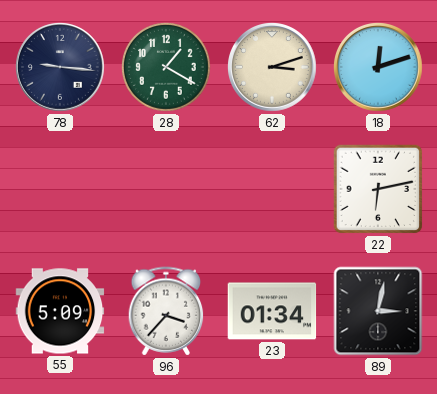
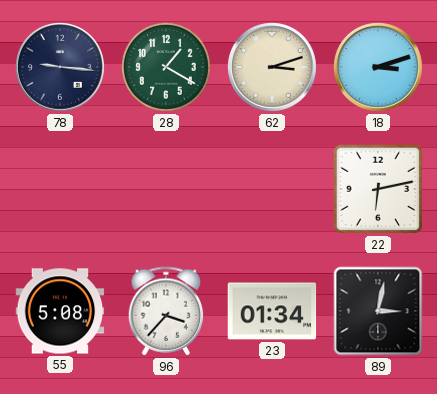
18: 12:12 -> 3:12
55: 5:09 -> 5:08
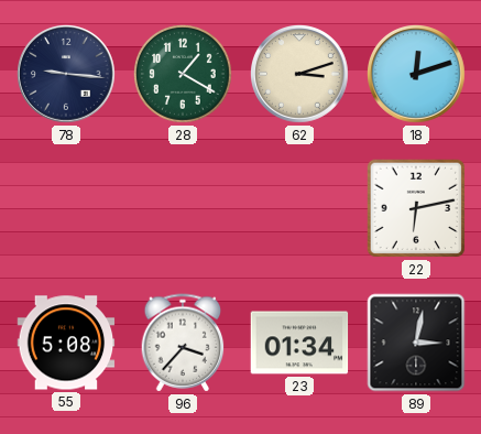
18: 3:12 -> 12:12
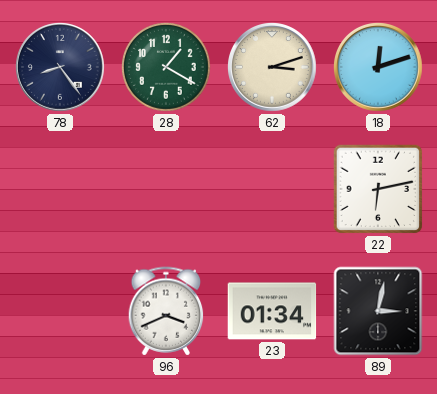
78: 9:16 -> 8:24
55: 5:08 -> none
96: 3:37 -> 3:41
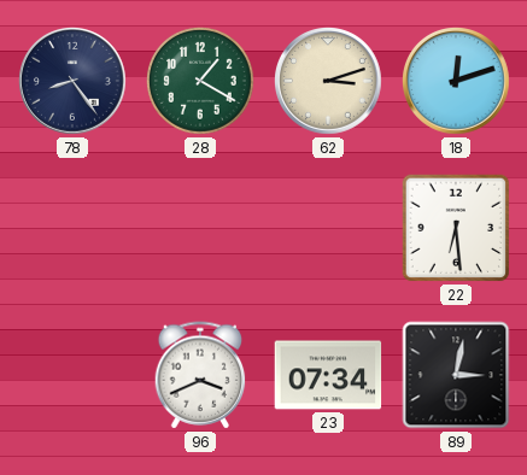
22: 6:13 -> 6:29
23: 01:34 -> 07:34
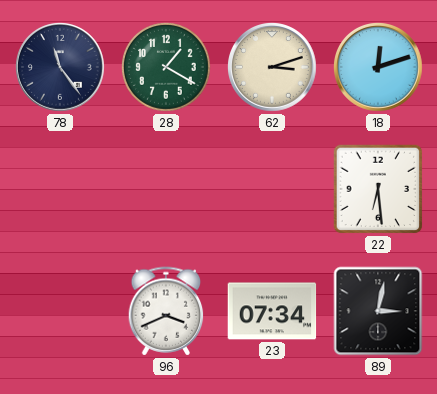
78: 8:24 -> 11:24
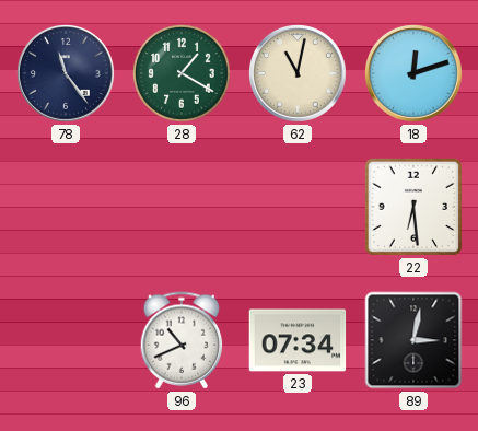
62: 3:12 -> 11:02
96: 3:41 -> 10:41
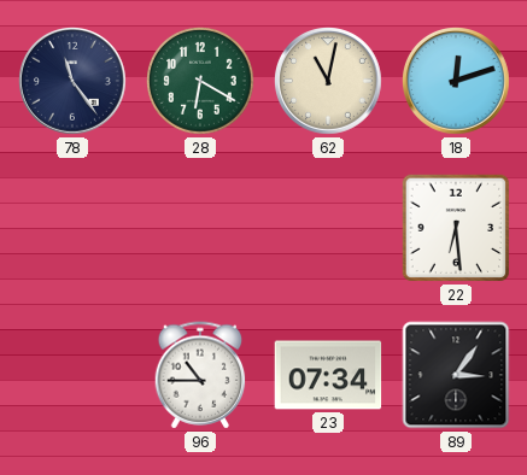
28: 1:20 -> 6:20
96: 10:41 -> 10:45
89: 3:02 -> 3:06
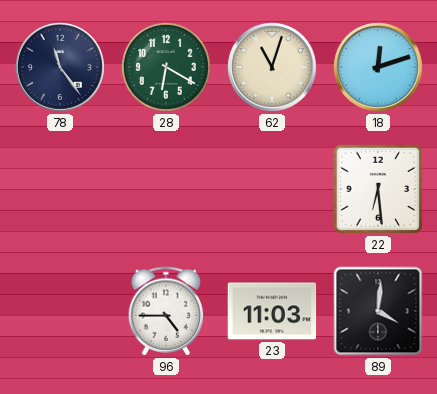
62: 11:02 -> 11:03
96: 10:45 -> 4:45
23: 07:34 -> 11:03
89: 3:06 -> 4:01
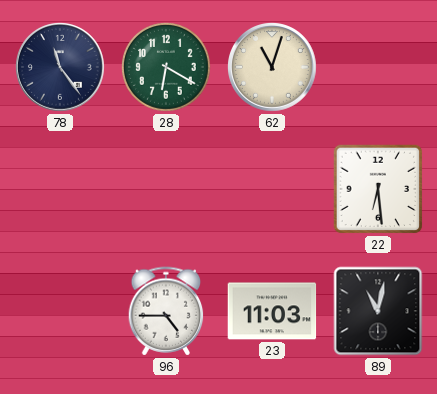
18: 12:12 -> none
89: 4:01 -> 11:02
